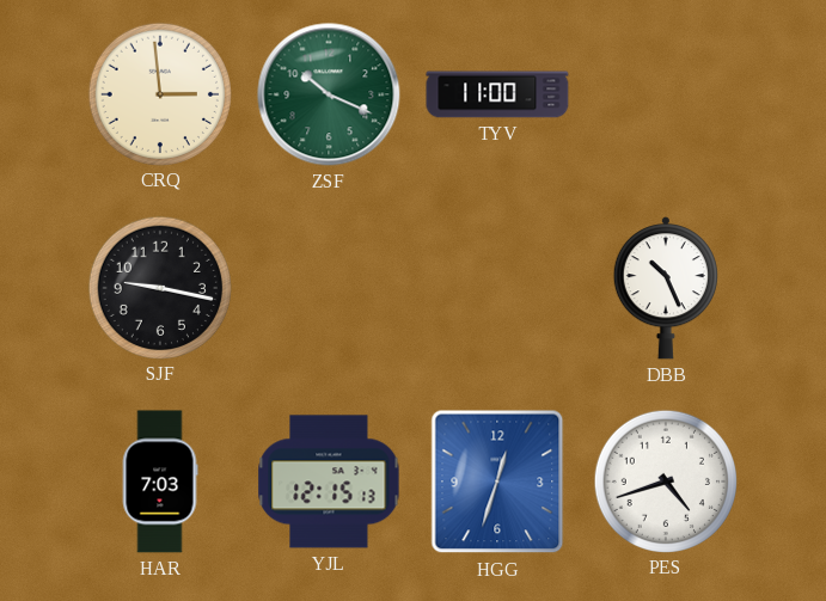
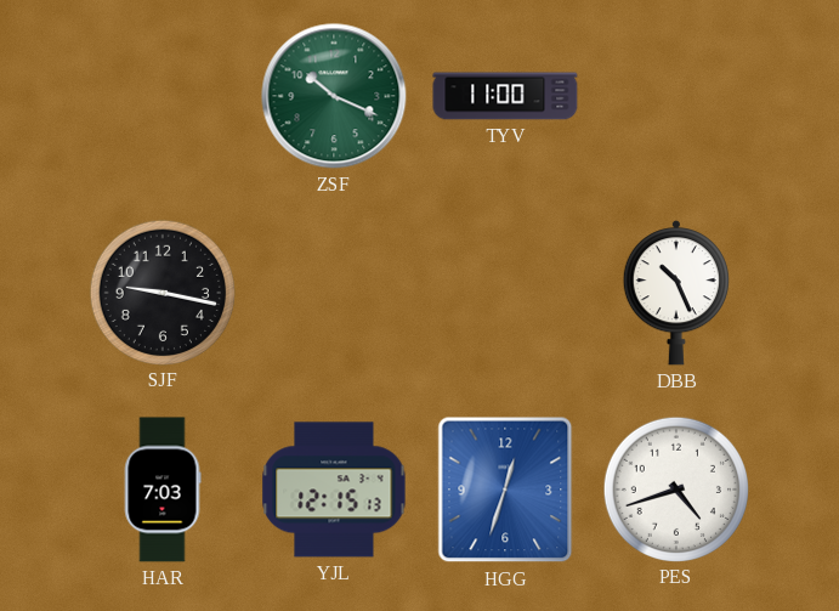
CRQ: 2:59 -> none
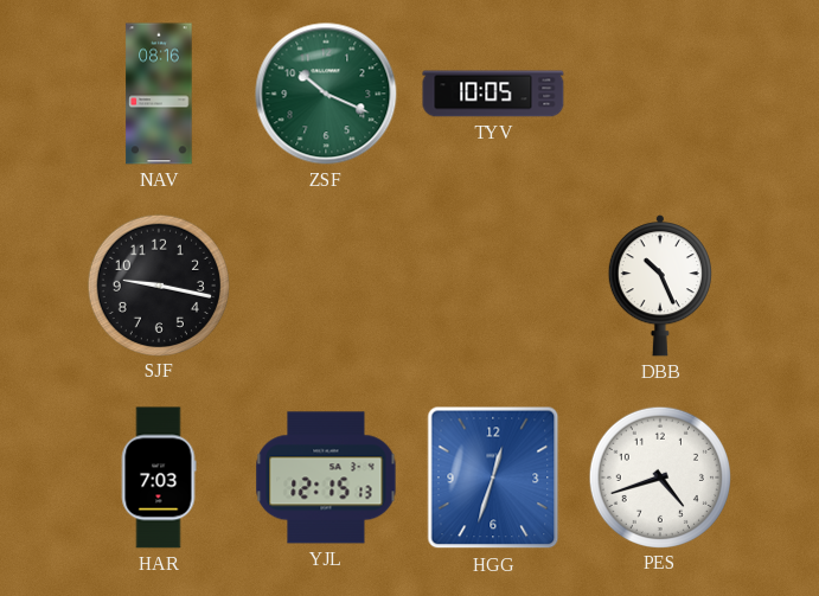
NAV: none -> 08:16
TYV: 11:00 -> 10:05
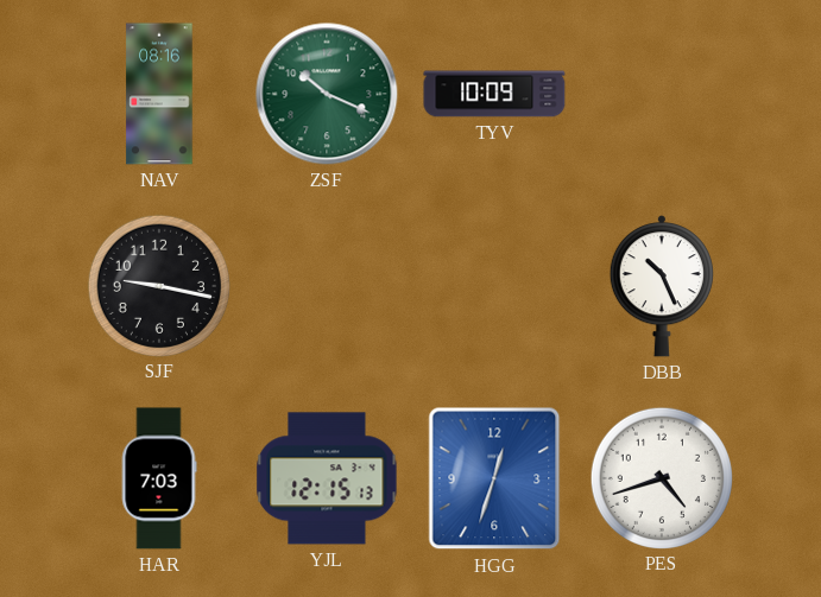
TYV: 10:05 -> 10:09
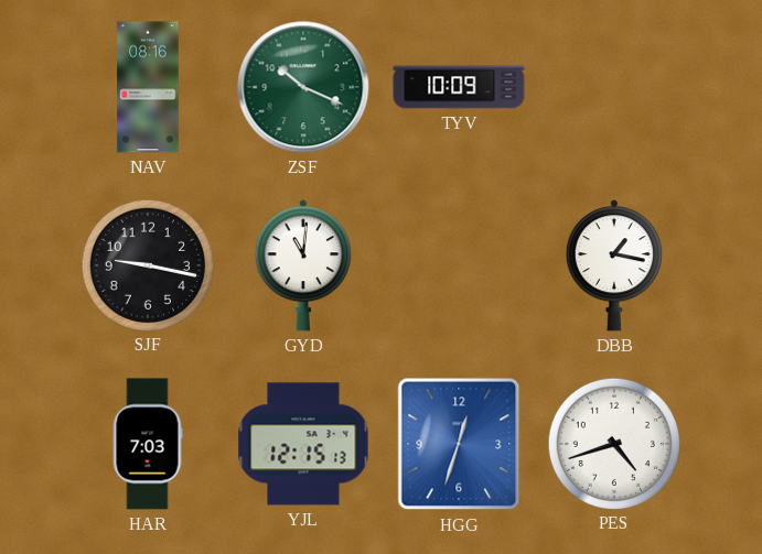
GYD: none -> 11:01
DBB: 10:26 -> 1:17
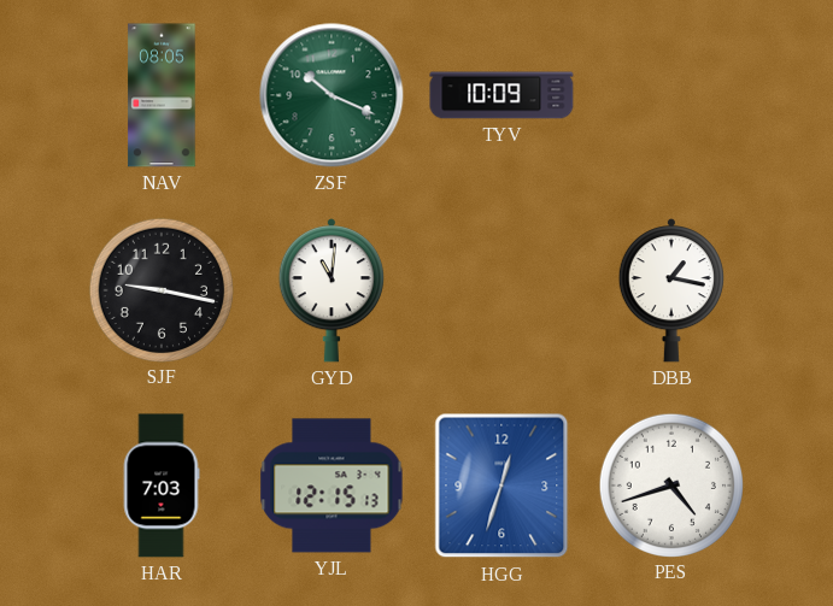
NAV: 08:16 -> 08:05
